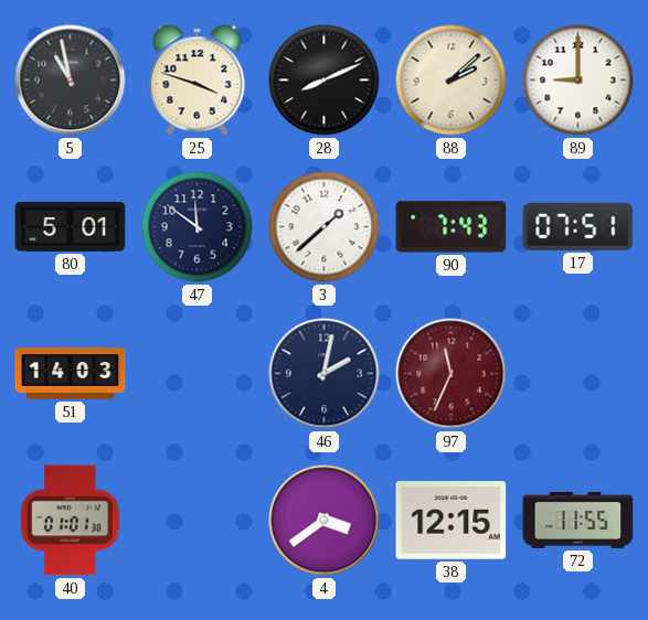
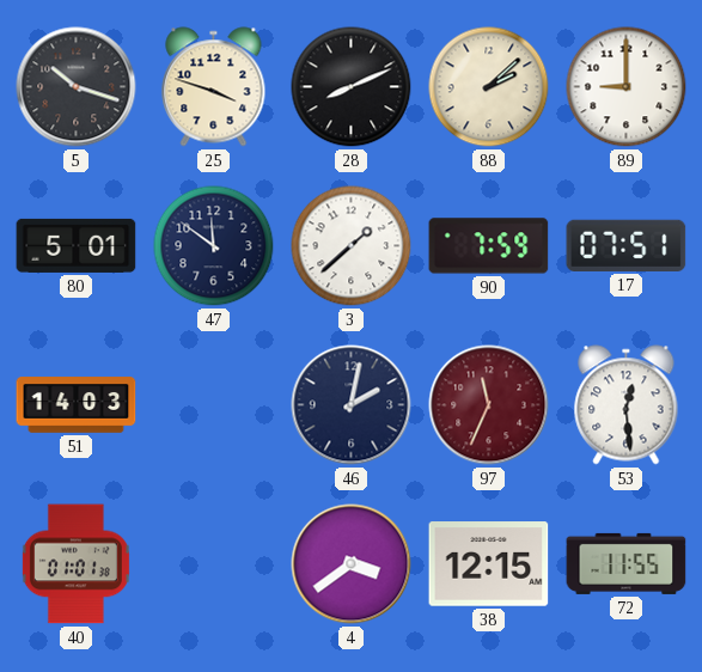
5: 10:58 -> 10:18
90: 7:43 -> 7:59
53: none -> 12:29
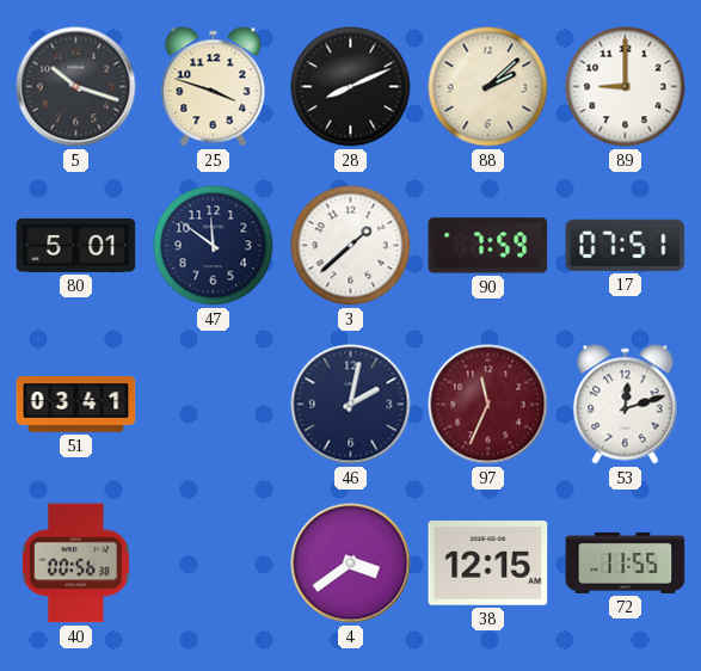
51: 14:03 -> 03:41
53: 12:29 -> 12:12
40: 01:01 -> 00:56
